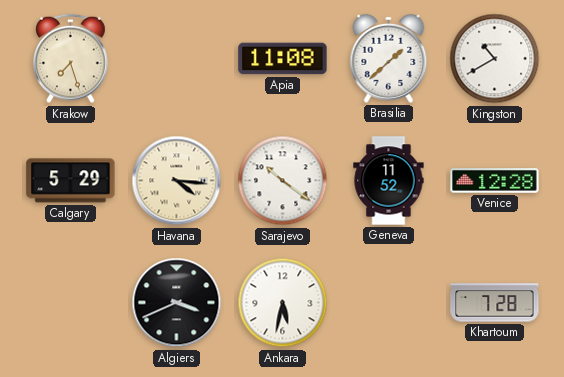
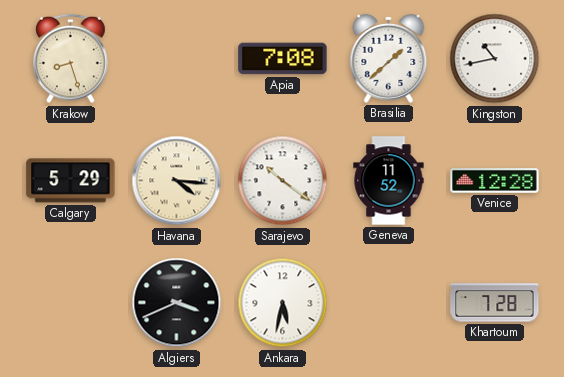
Krakow: 7:27 -> 8:27
Apia: 11:08 -> 7:08
Kingston: 10:40 -> 10:43
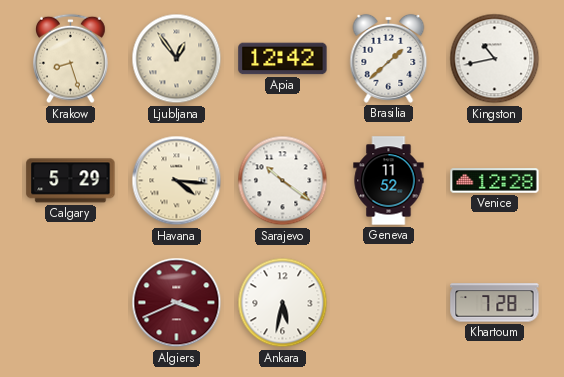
Ljubljana: none -> 12:54
Apia: 7:08 -> 12:42
Algiers dial: black -> burgundy
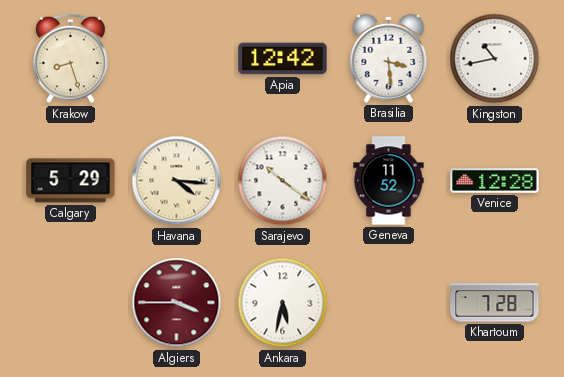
Ljubljana: 12:54 -> none
Brasilia: 1:38 -> 3:29
Algiers: 3:41 -> 3:45
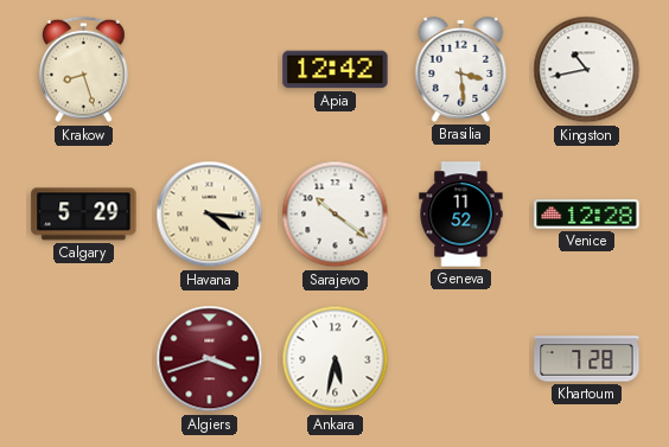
Algiers: 3:45 -> 3:42
